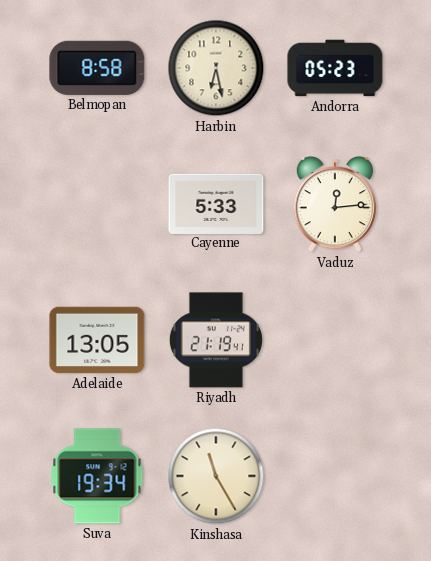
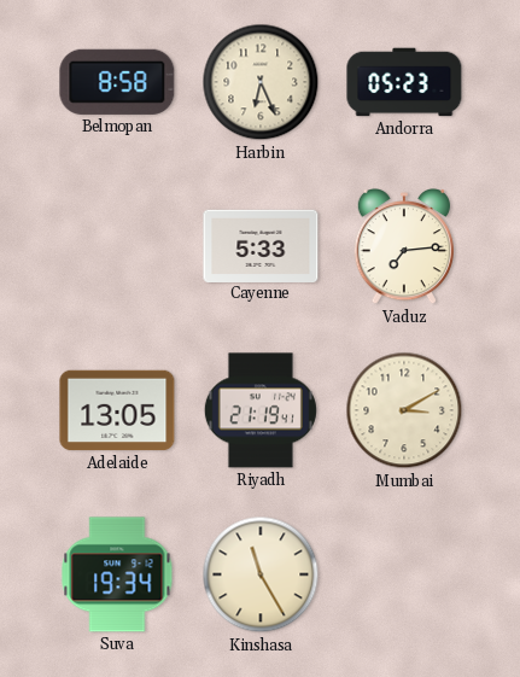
Harbin: 6:28 -> 6:26
Vaduz: 12:14 -> 7:14
Mumbai: none -> 3:10
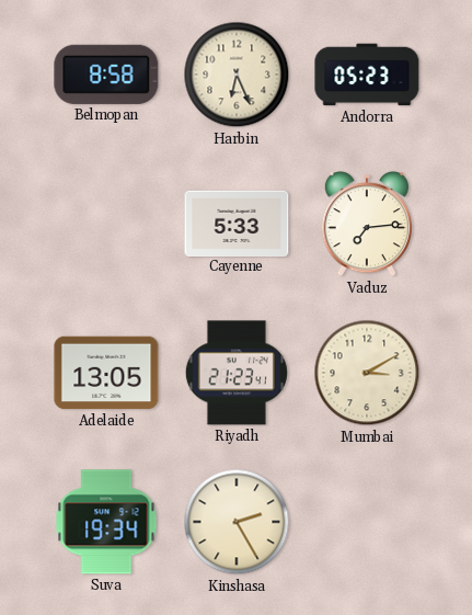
Riyadh: 21:19 -> 21:23
Kinshasa: 11:25 -> 2:25
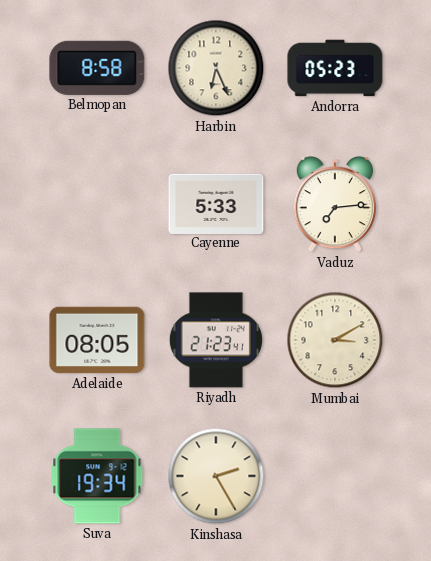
Adelaide: 13:05 -> 08:05
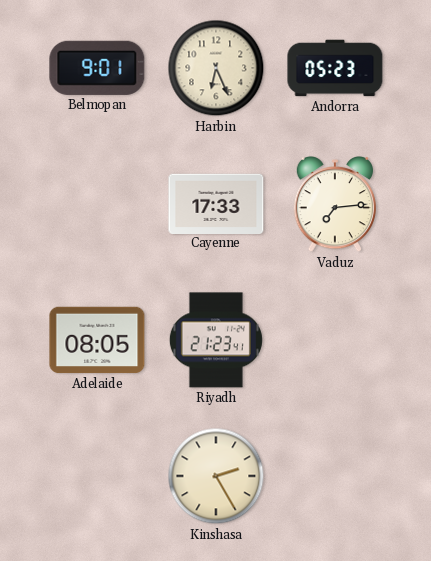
Belmopan: 8:58 -> 9:01
Cayenne: 5:33 -> 17:33
Mumbai: 3:10 -> none
Suva: 19:34 -> none
